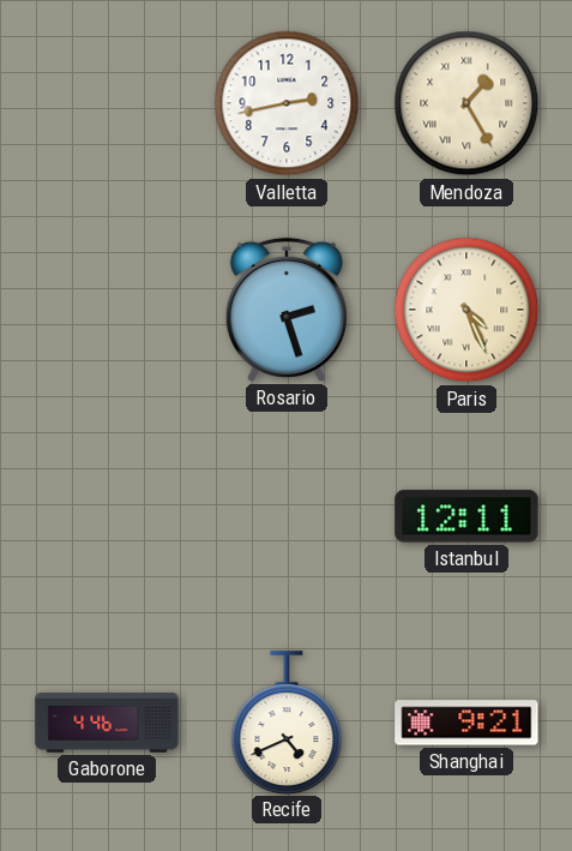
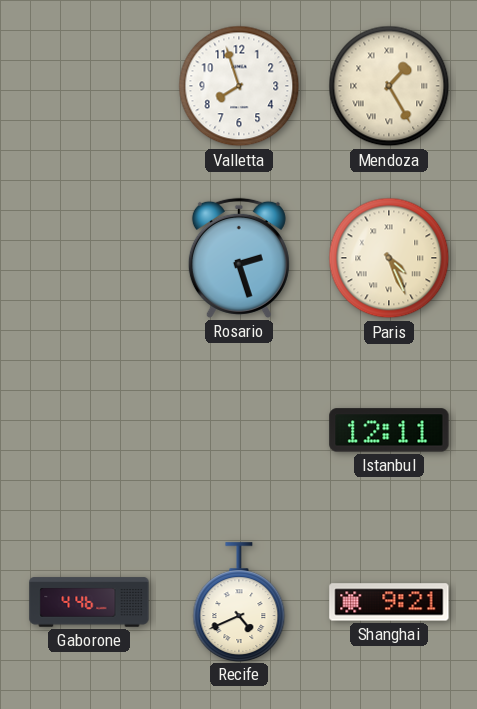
Valletta: 2:43 -> 7:57
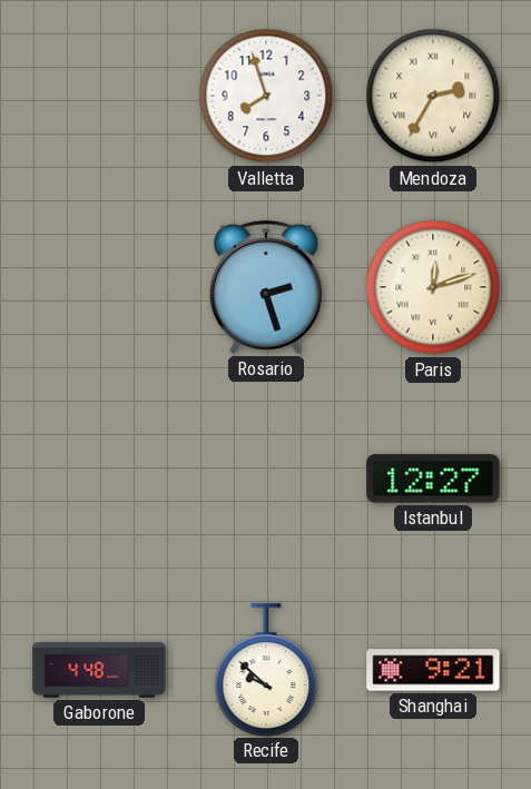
Mendoza: 1:25 -> 2:35
Paris: 4:26 -> 12:12
Istanbul: 12:11 -> 12:27
Gaborone: 4:46 -> 4:48
Recife: 4:41 -> 9:52
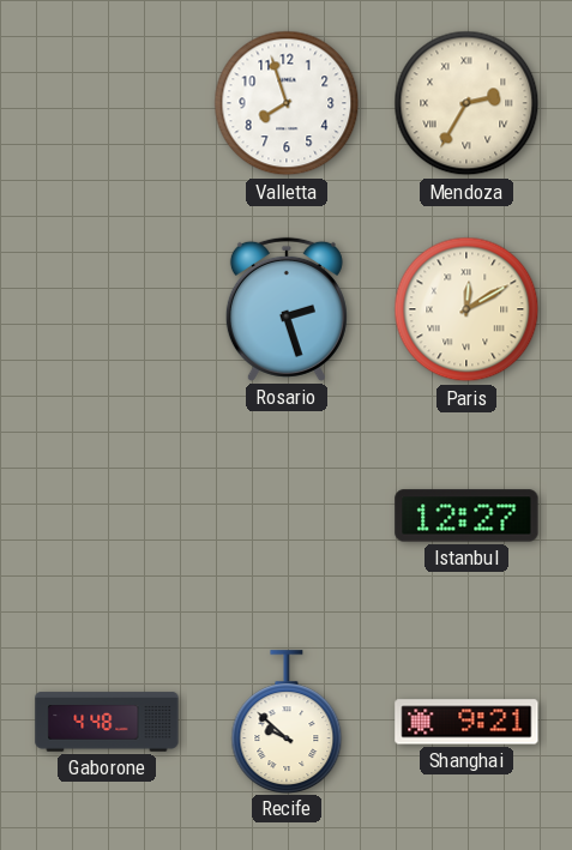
Paris: 12:12 -> 12:10
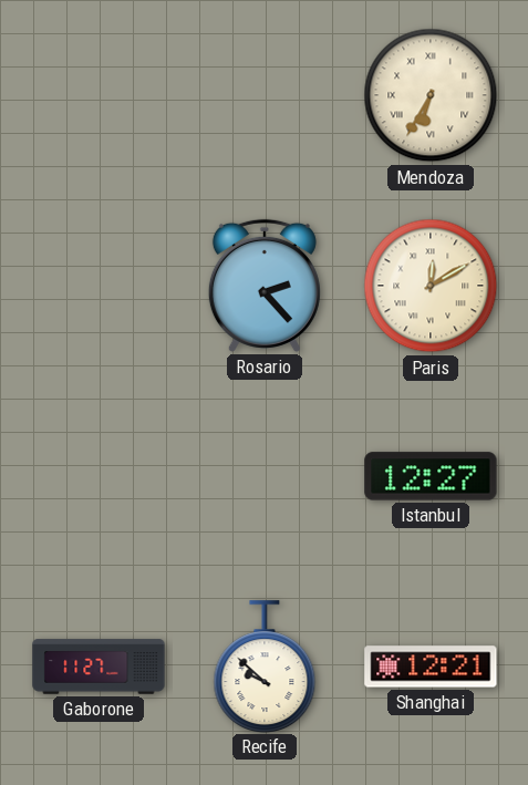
Valletta: 7:57 -> none
Mendoza: 2:35 -> 6:35
Rosario: 2:27 -> 2:23
Gaborone: 4:48 -> 11:27
Shanghai: 9:21 -> 12:21
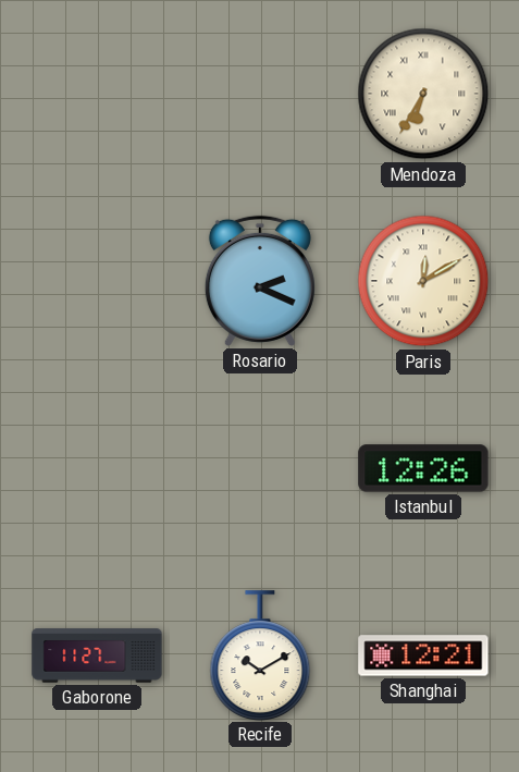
Rosario: 2:23 -> 2:19
Istanbul: 12:27 -> 12:26
Recife: 9:52 -> 10:10
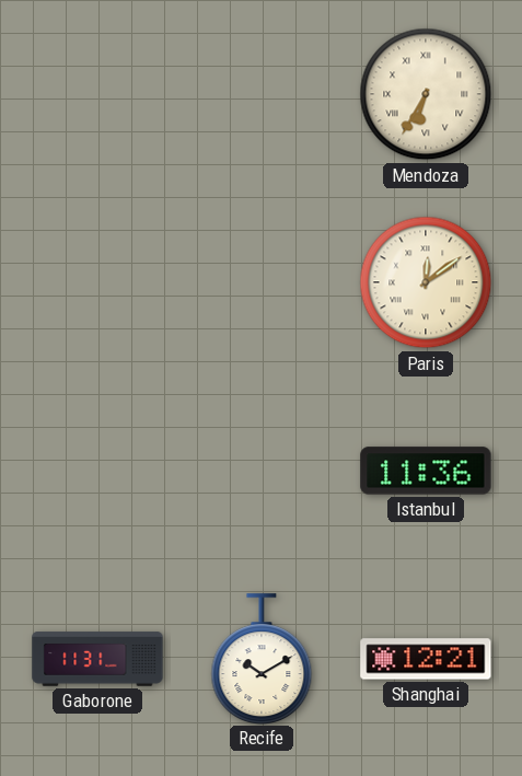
Rosario: 2:19 -> none
Paris: 12:10 -> 12:09
Istanbul: 12:26 -> 11:36
Gaborone: 11:27 -> 11:31
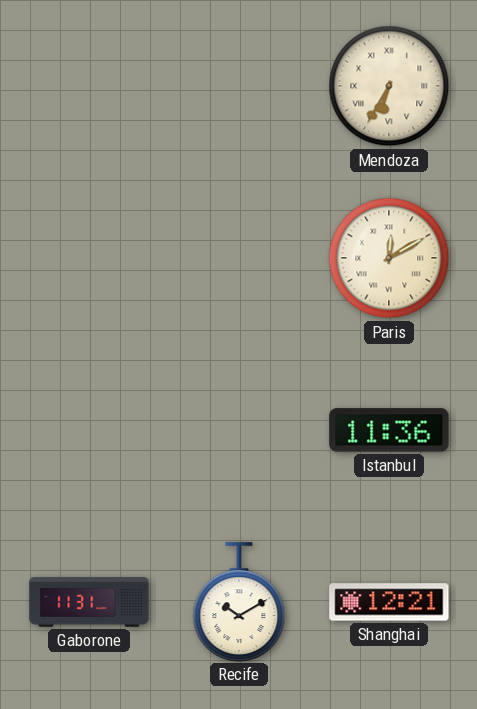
Paris: 12:09 -> 12:10
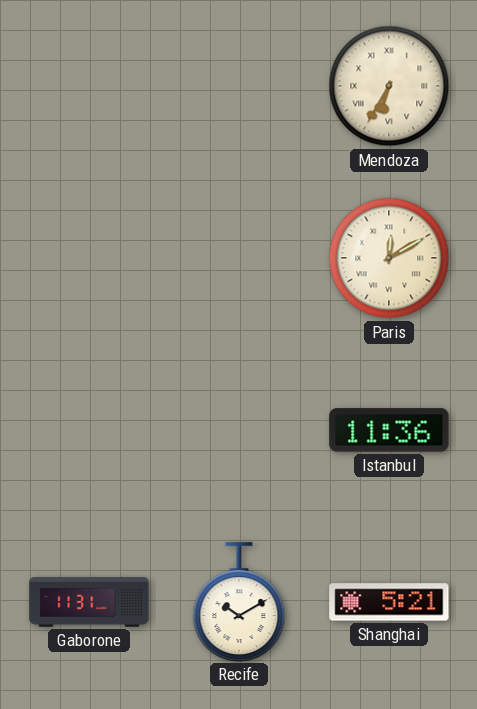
Shanghai: 12:21 -> 5:21
